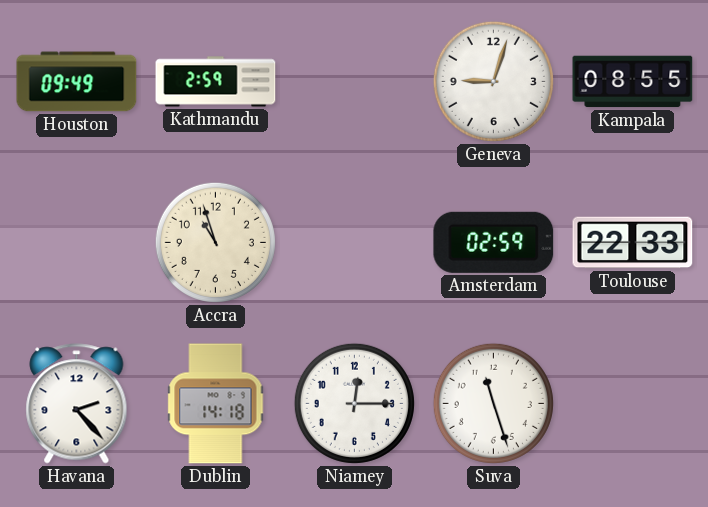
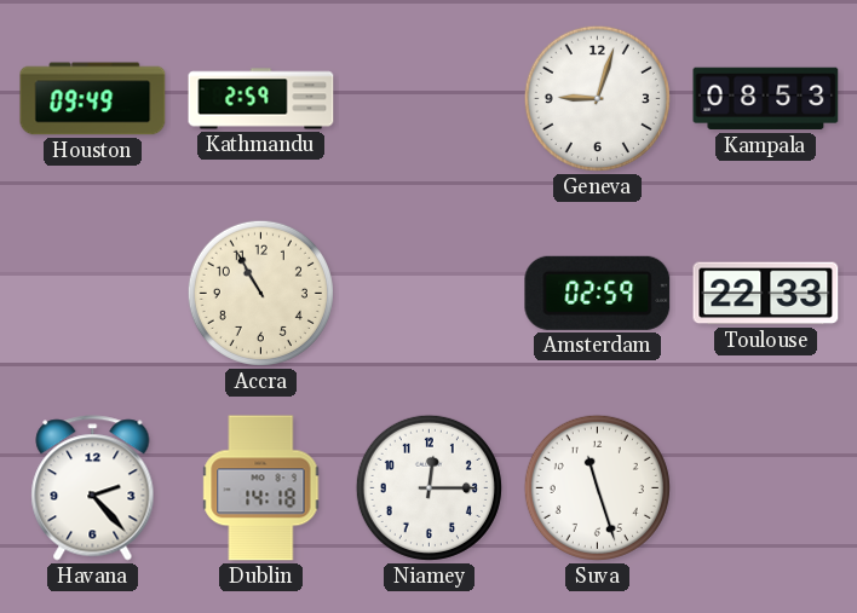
Kampala: 08:55 -> 08:53
Accra: 10:57 -> 10:55
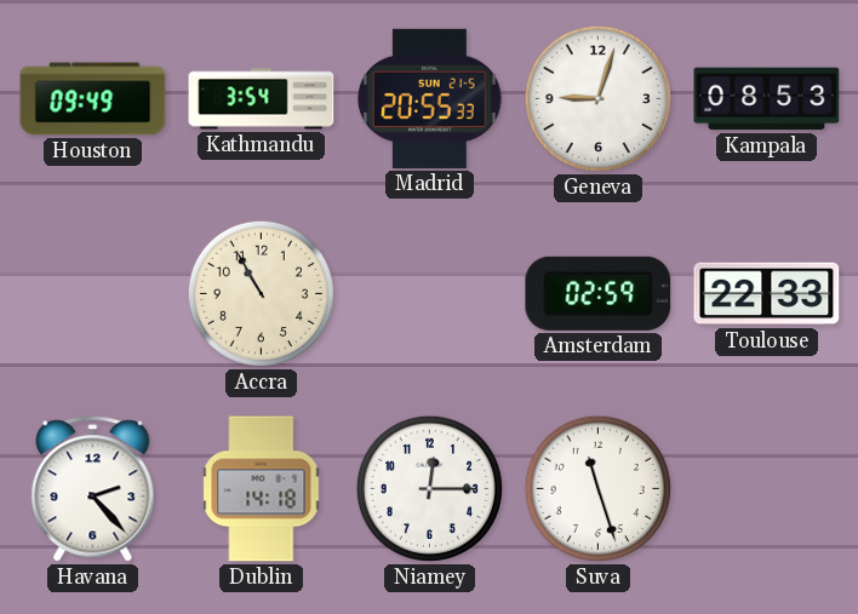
Kathmandu: 2:59 -> 3:54
Madrid: none -> 20:55
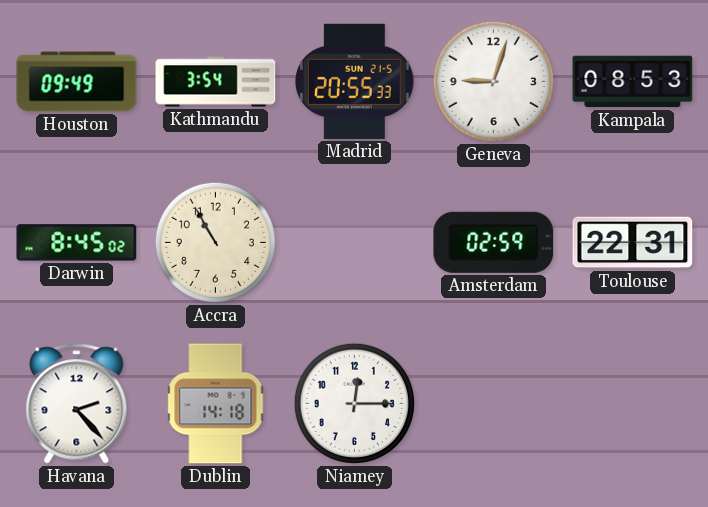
Darwin: none -> 8:45
Toulouse: 22:33 -> 22:31
Suva: 11:27 -> none
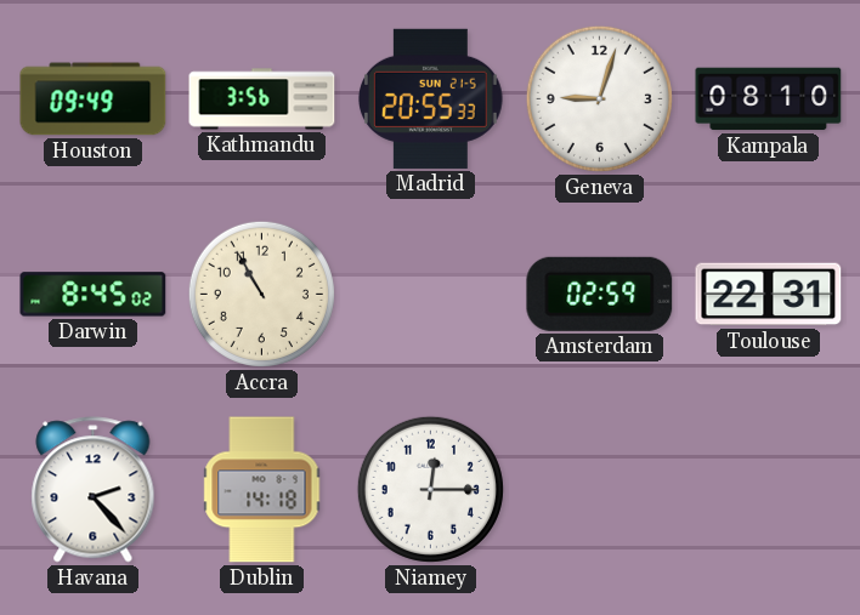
Kathmandu: 3:54 -> 3:56
Kampala: 08:53 -> 08:10
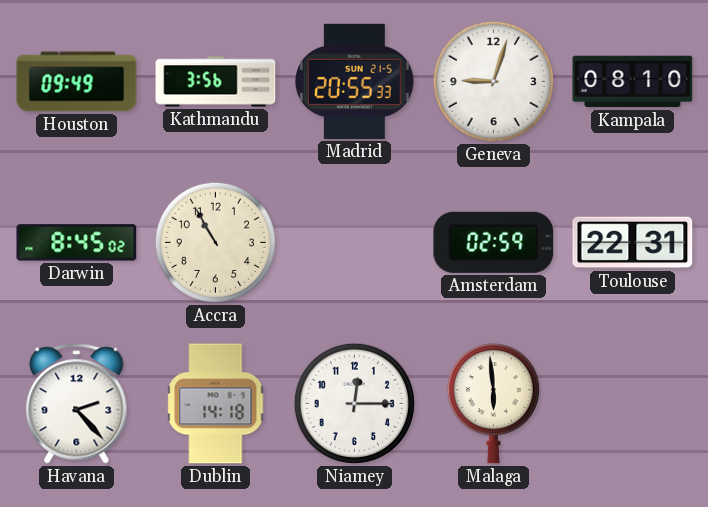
Malaga: none -> 5:59
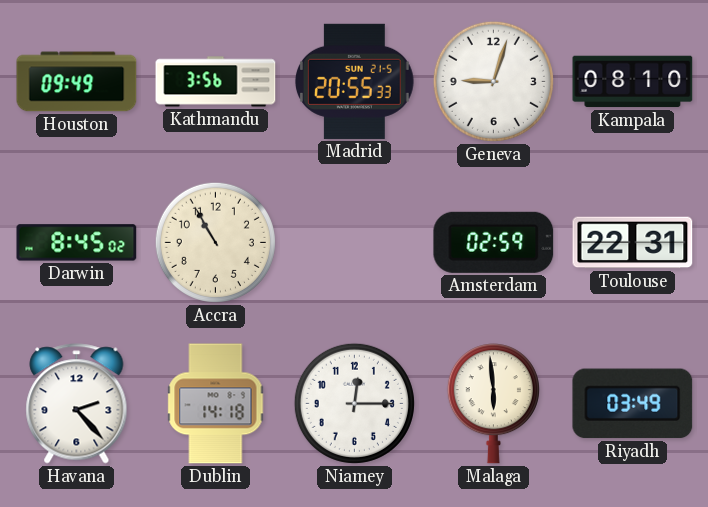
Riyadh: none -> 03:49
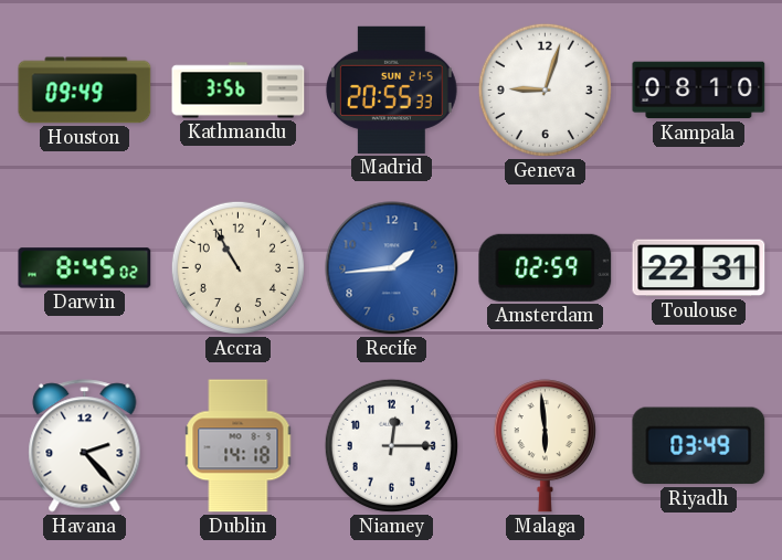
Recife: none -> 1:44
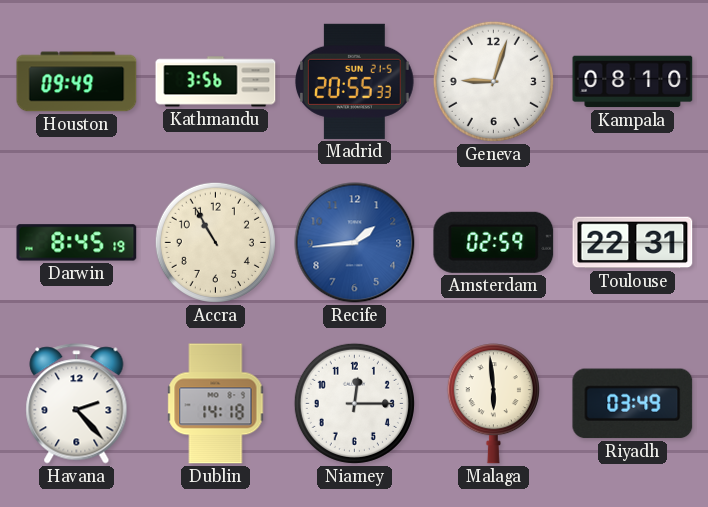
Darwin: 8:45:02 -> 8:45:19
